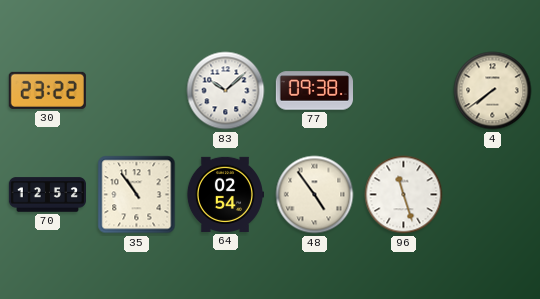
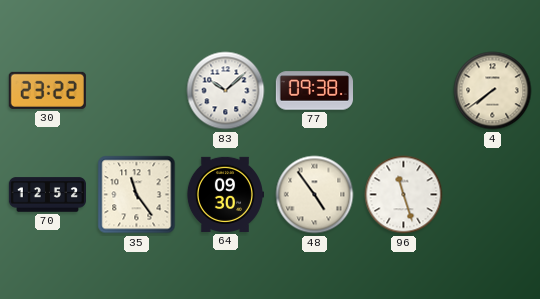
35: 10:54 -> 11:24
64: 02:54 -> 09:30
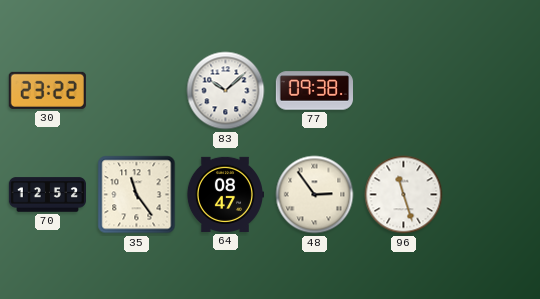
4: 7:39 -> none
64: 09:30 -> 08:47
48: 4:54 -> 2:54
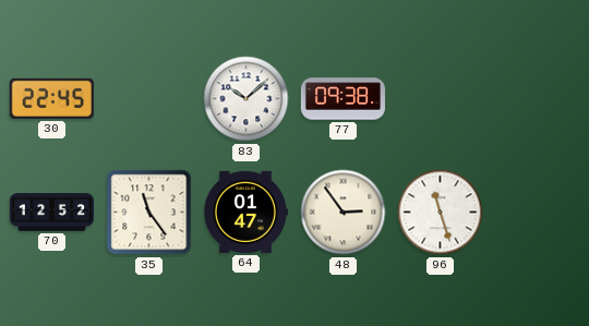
30: 23:22 -> 22:45
64: 08:47 -> 01:47
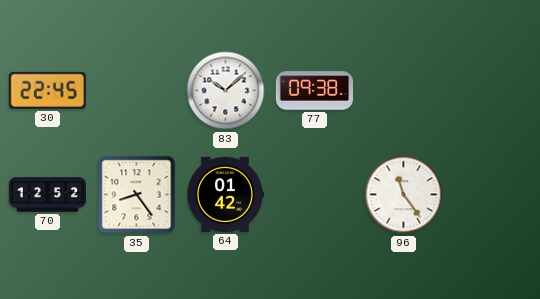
35: 11:24 -> 8:24
64: 01:47 -> 01:42
48: 2:54 -> none
96: 11:27 -> 11:24
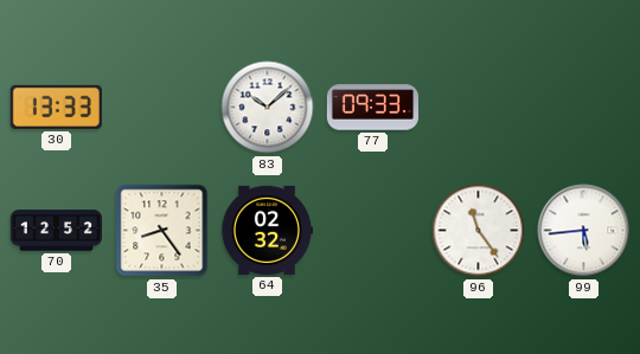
30: 22:45 -> 13:33
77: 09:38 -> 09:33
64: 01:42 -> 02:32
99: none -> 5:44
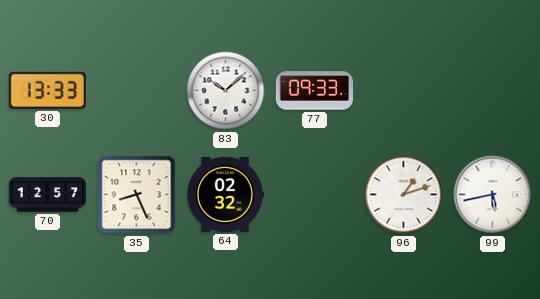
70: 12:52 -> 12:57
35: 8:24 -> 8:26
96: 11:24 -> 1:12
99: 5:44 -> 5:43
